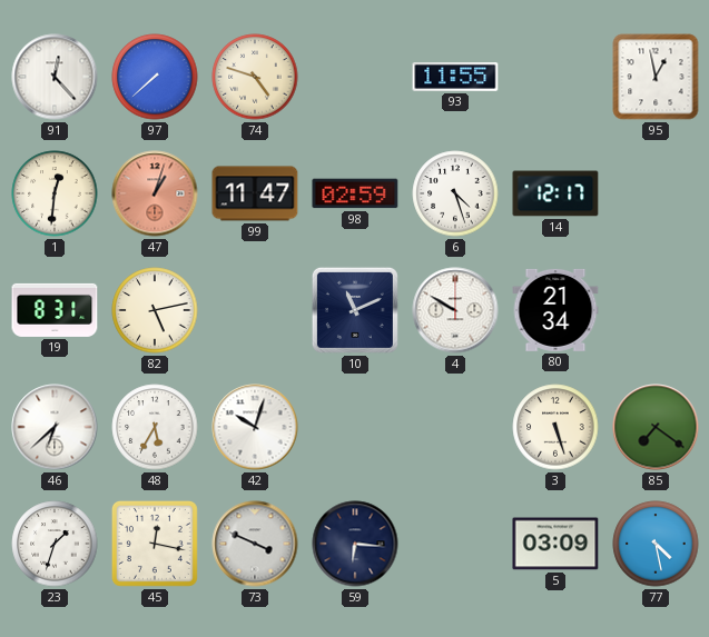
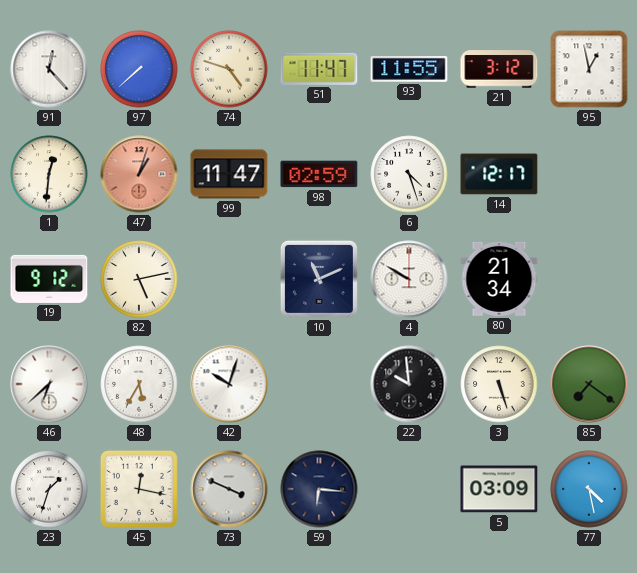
51: none -> 11:47
21: none -> 3:12
19: 8:31 -> 9:12
22: none -> 9:59
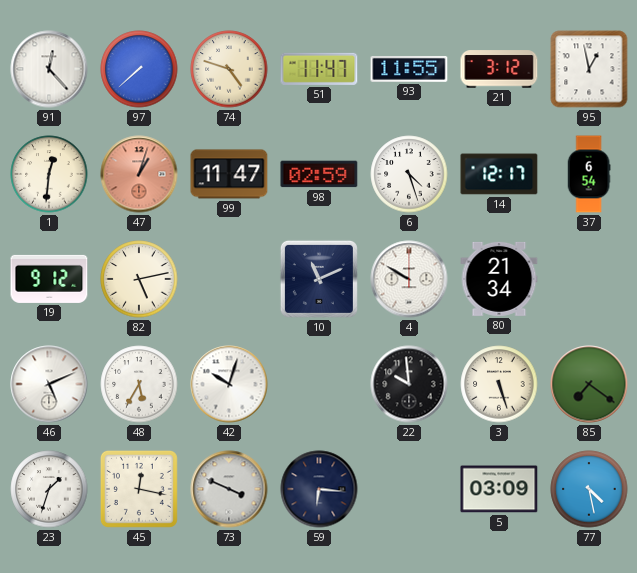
37: none -> 6:54
46: 6:38 -> 5:11
